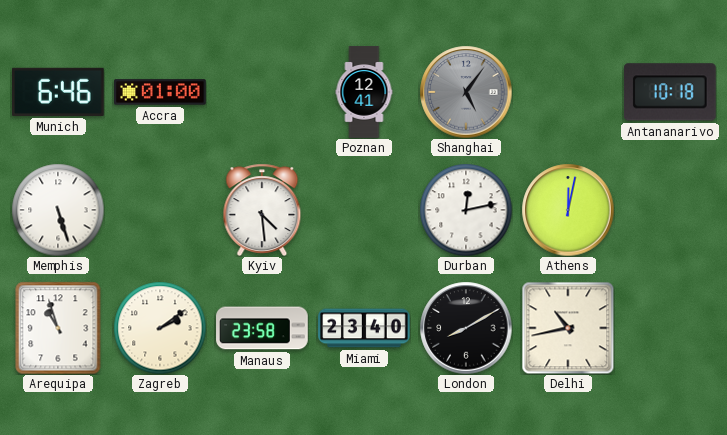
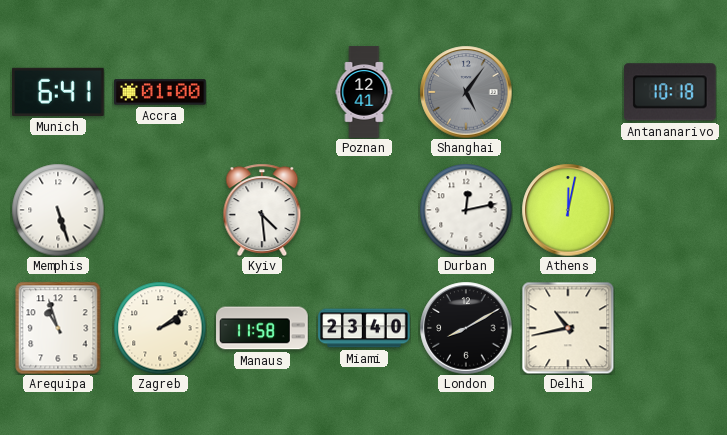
Munich: 6:46 -> 6:41
Manaus: 23:58 -> 11:58
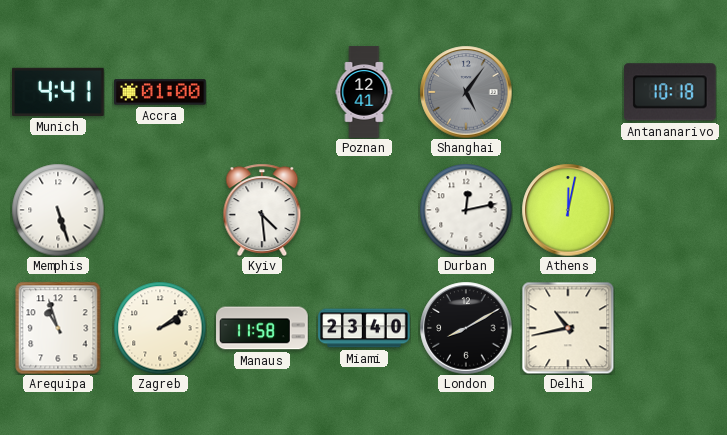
Munich: 6:41 -> 4:41
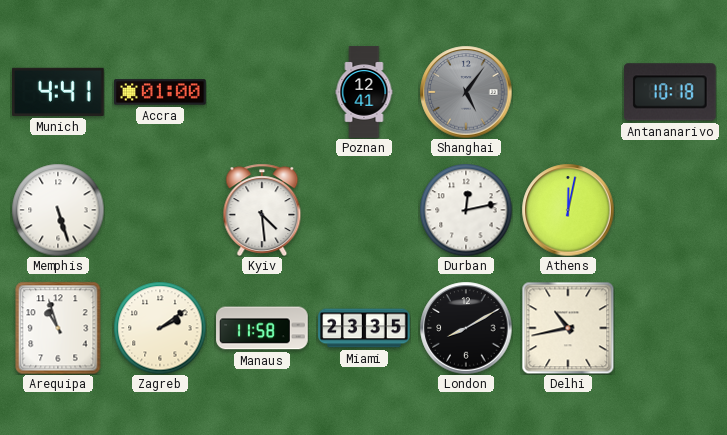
Miami: 23:40 -> 23:35
